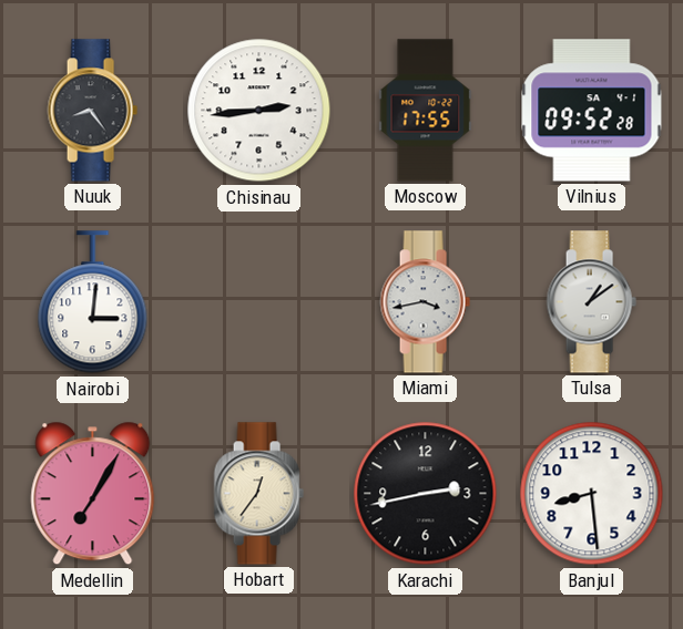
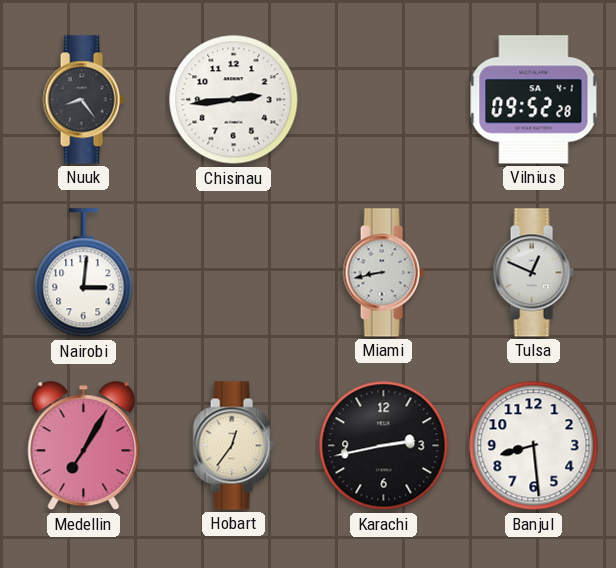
Moscow: 17:55 -> none
Miami: 3:43 -> 8:43
Tulsa: 1:09 -> 12:49
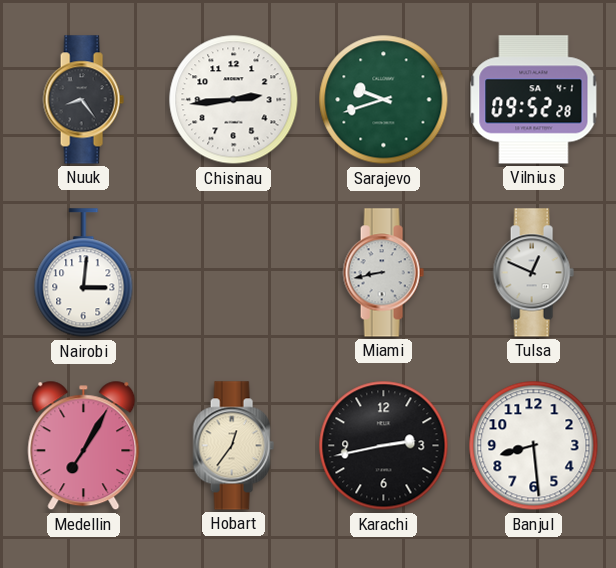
Sarajevo: none -> 9:42
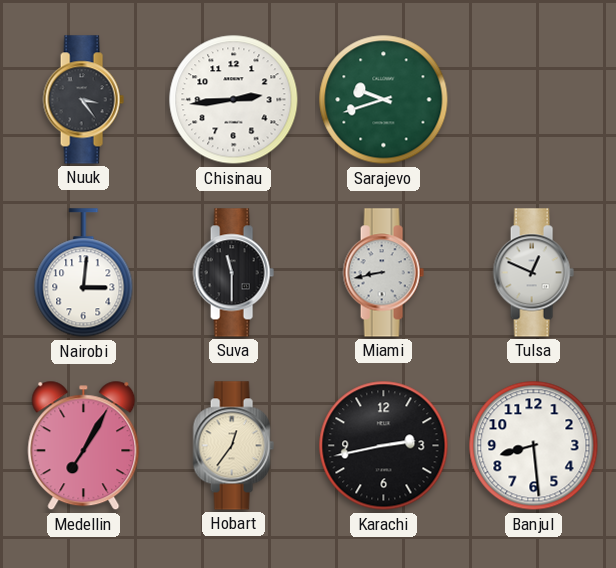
Nuuk: 8:24 -> 3:24
Vilnius: 09:52 -> none
Suva: none -> 11:30
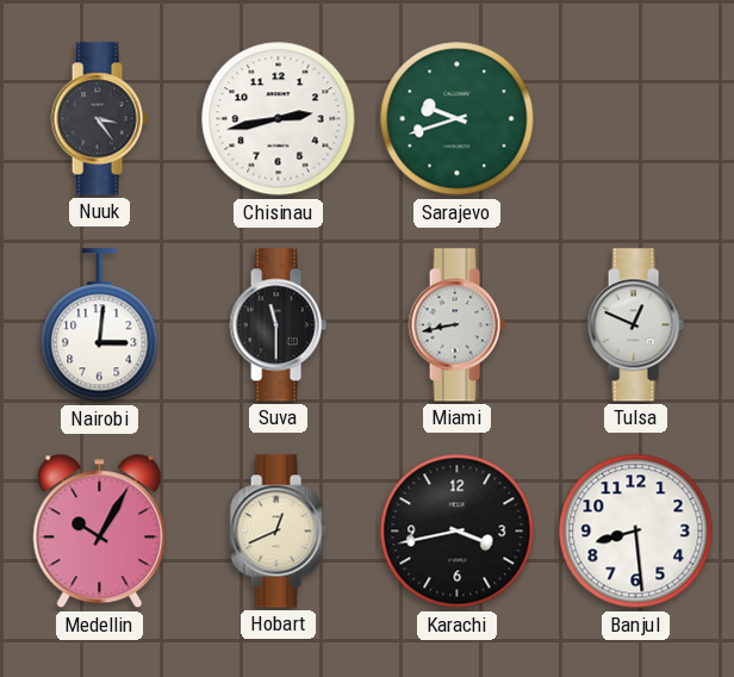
Chisinau: 2:44 -> 2:43
Medellin: 7:05 -> 10:05
Hobart: 12:36 -> 12:41
Karachi: 2:43 -> 3:43
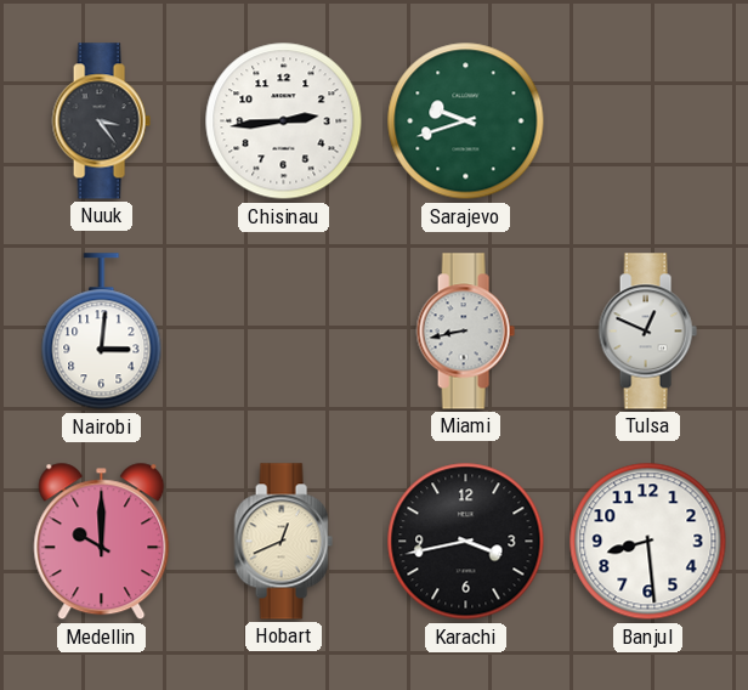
Chisinau: 2:43 -> 2:44
Suva: 11:30 -> none
Medellin: 10:05 -> 10:00
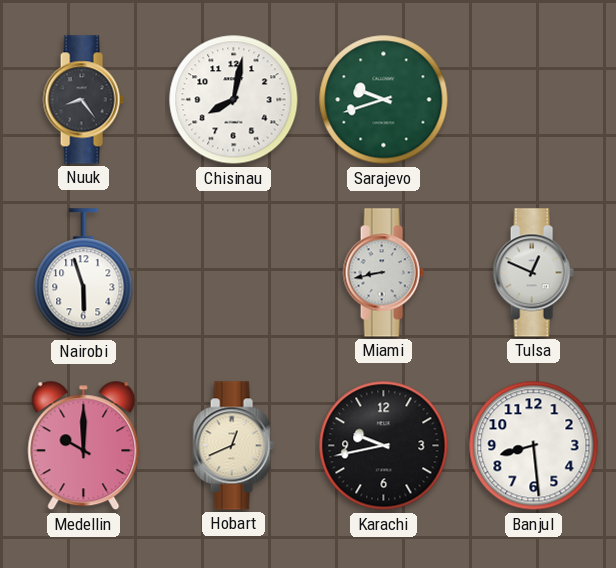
Nuuk: 3:24 -> 8:24
Chisinau: 2:44 -> 8:02
Nairobi: 3:01 -> 5:57
Karachi: 3:43 -> 9:43
